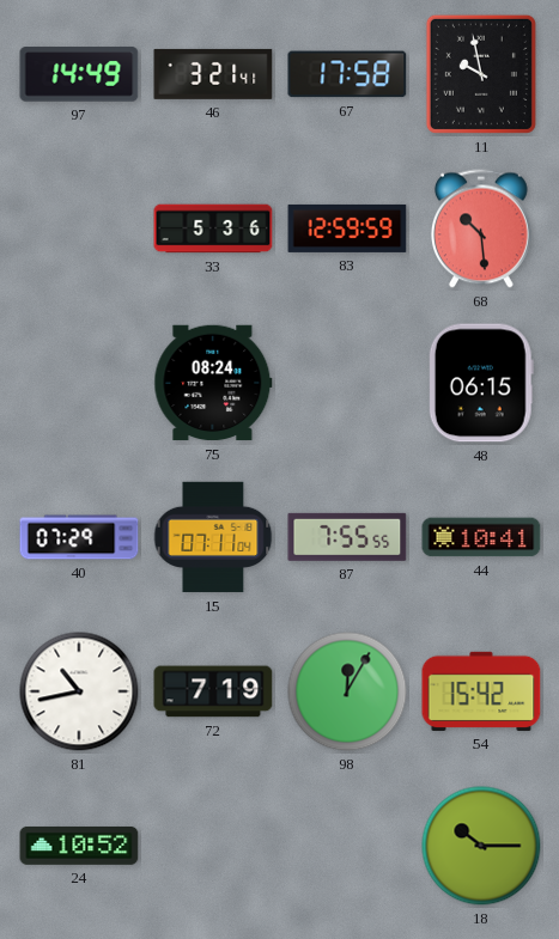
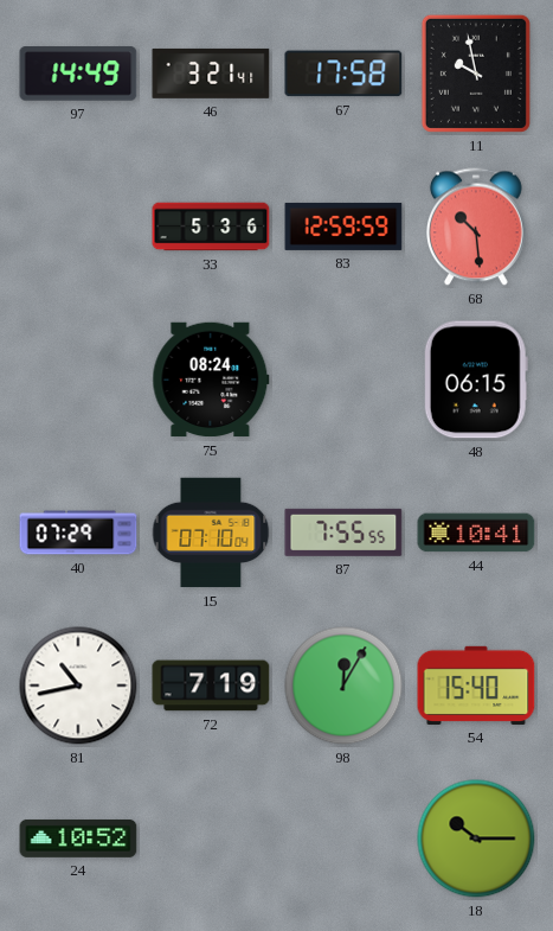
15: 07:11 -> 07:10
54: 15:42 -> 15:40
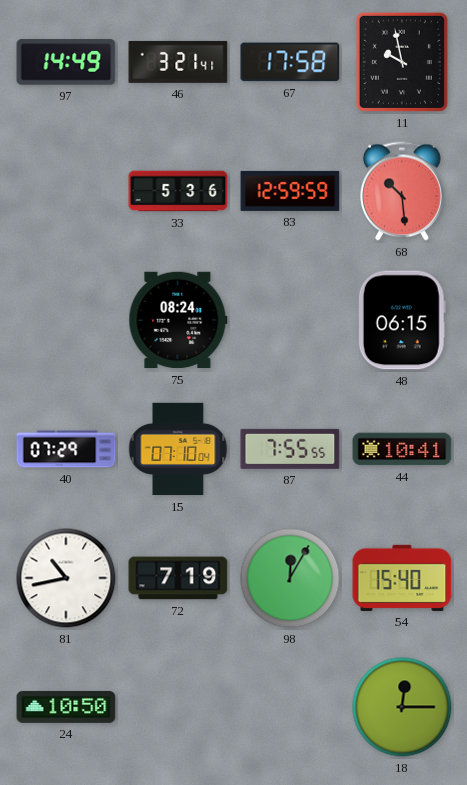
24: 10:52 -> 10:50
18: 10:15 -> 12:15
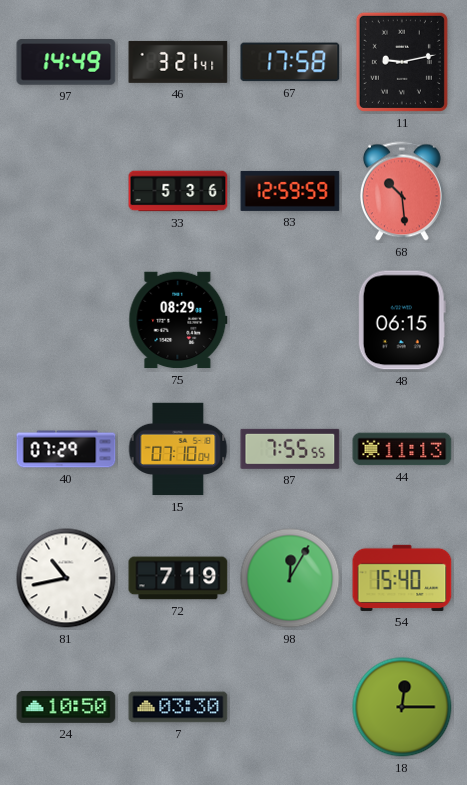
11: 9:58 -> 9:13
75: 08:24 -> 08:29
44: 10:41 -> 11:13
7: none -> 03:30
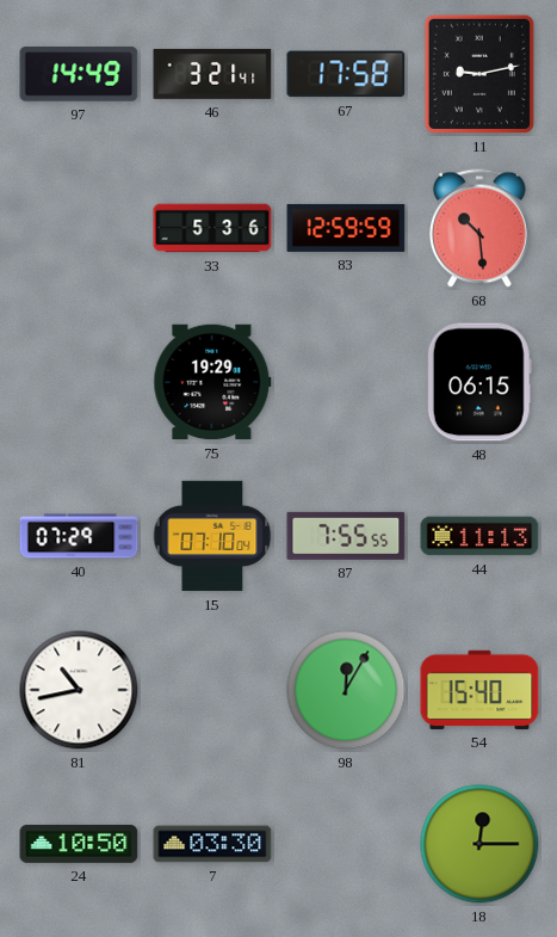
75: 08:29 -> 19:29
72: 7:19 -> none
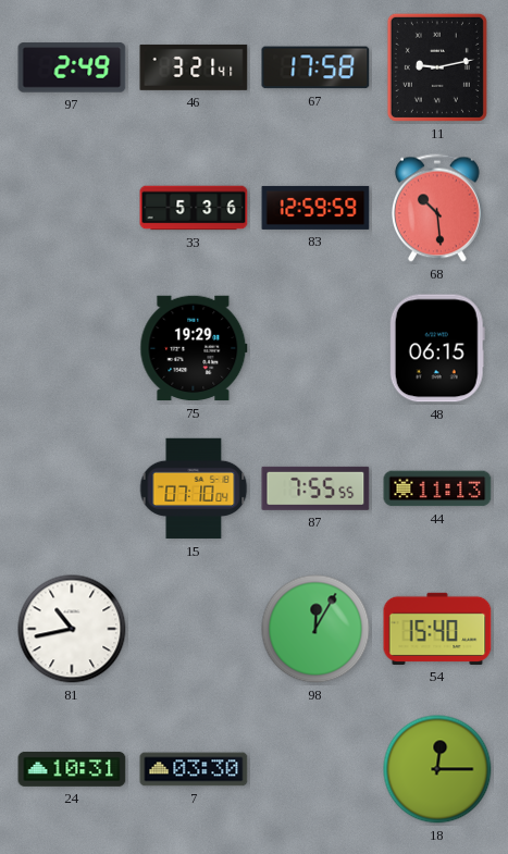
97: 14:49 -> 2:49
40: 07:29 -> none
24: 10:50 -> 10:31
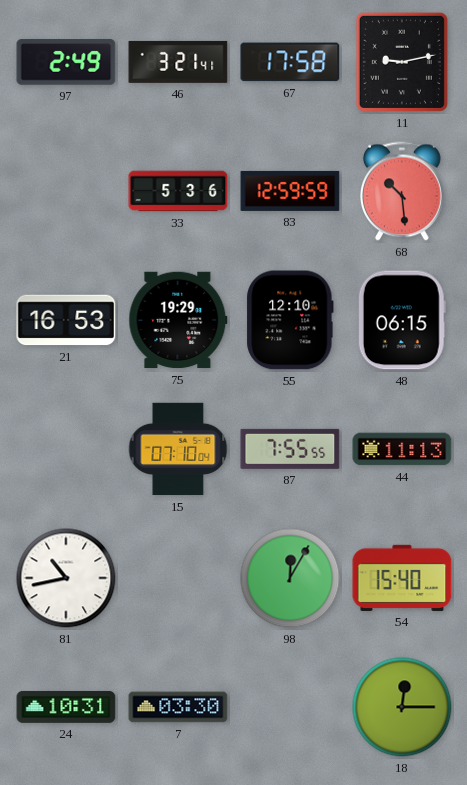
21: none -> 16:53
55: none -> 12:10
